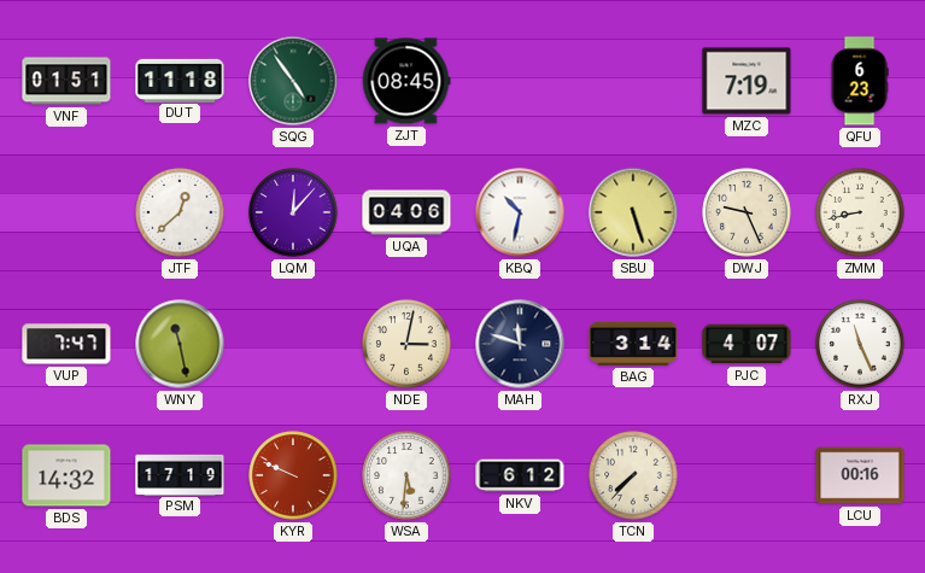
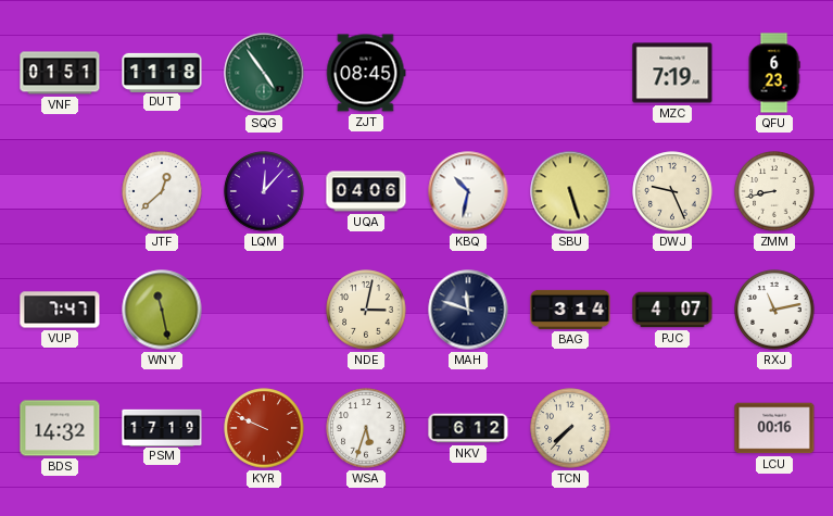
RXJ: 11:26 -> 11:13
WSA: 5:31 -> 5:33
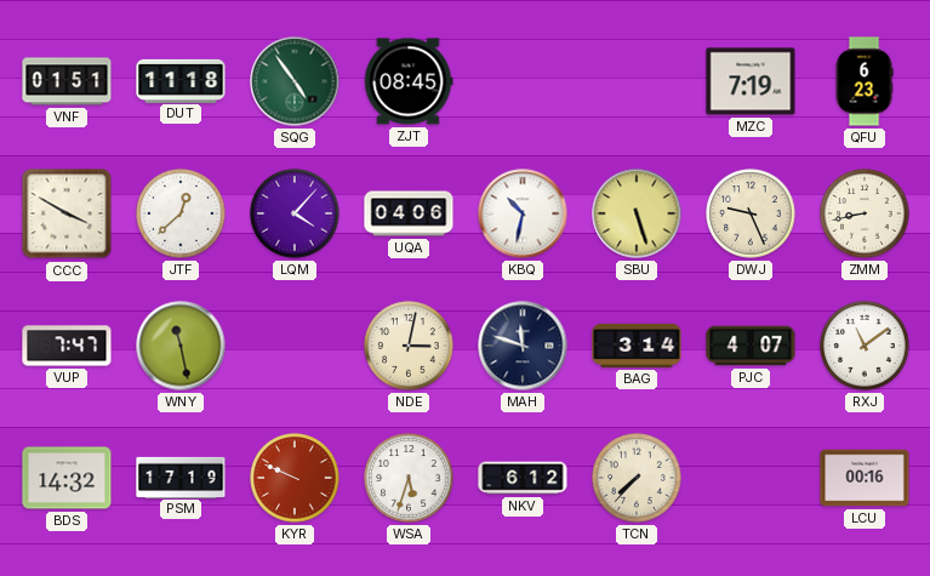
CCC: none -> 3:50
LQM: 12:07 -> 4:07
RXJ: 11:13 -> 11:09
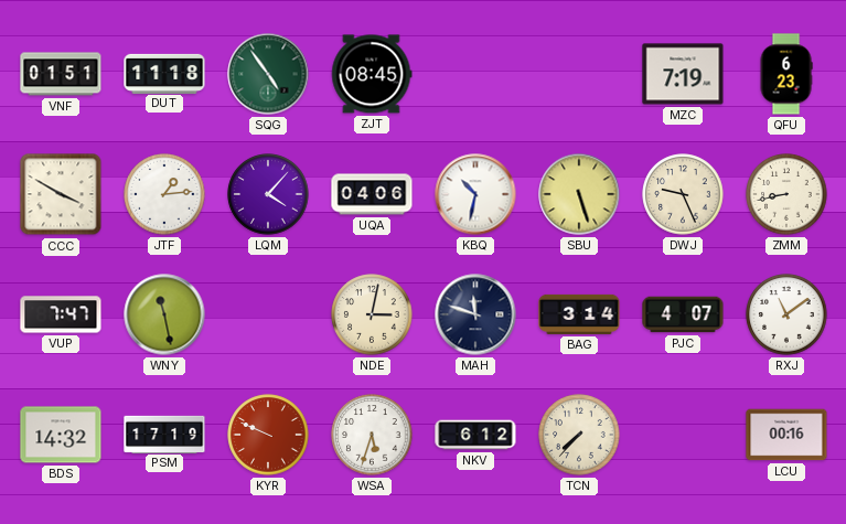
JTF: 12:38 -> 1:14
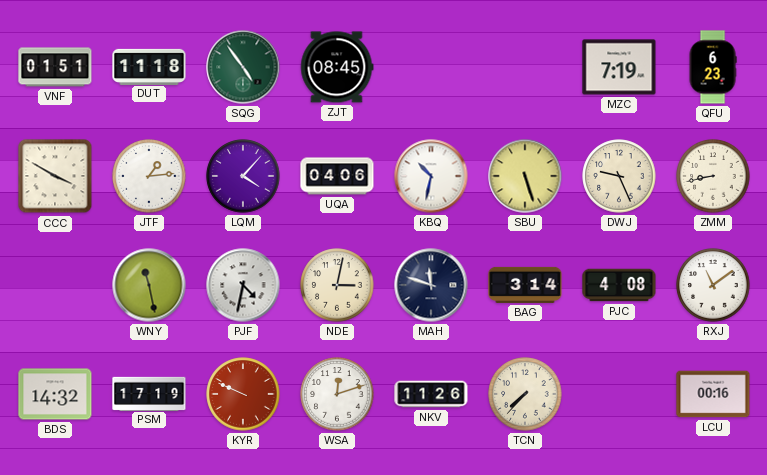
VUP: 7:47 -> none
PJF: none -> 4:32
PJC: 4:07 -> 4:08
WSA: 5:33 -> 12:12
NKV: 6:12 -> 11:26
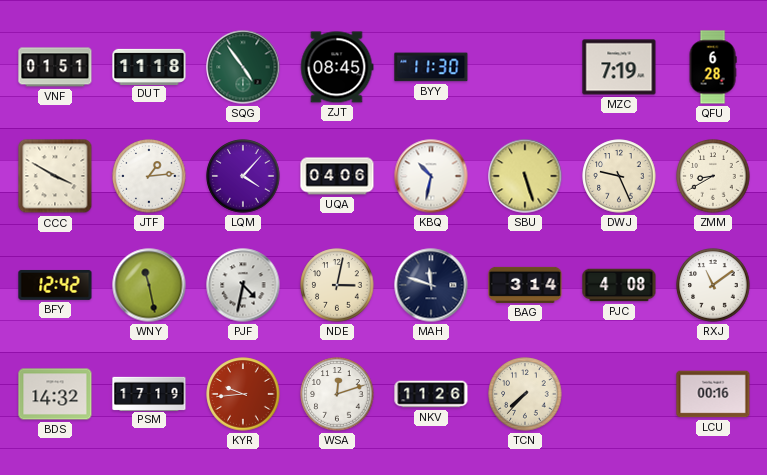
BYY: none -> 11:30
QFU: 6:23 -> 6:28
ZMM: 8:43 -> 8:40
BFY: none -> 12:42
KYR: 9:49 -> 9:44
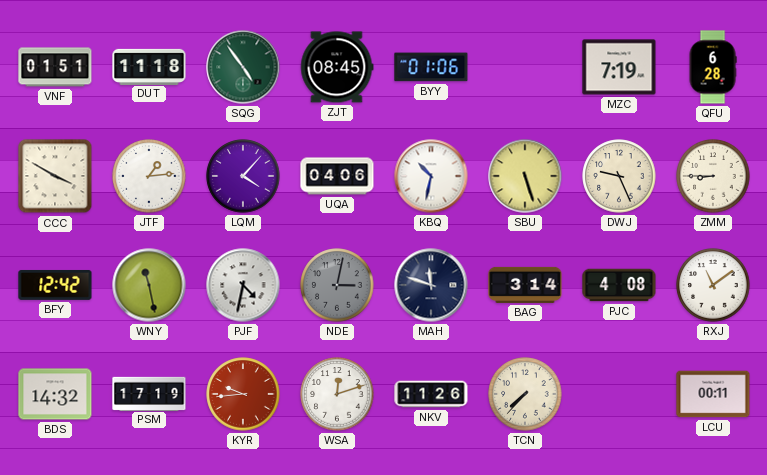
BYY: 11:30 -> 01:06
ZMM: 8:40 -> 8:45
NDE dial: cream -> grey
LCU: 00:16 -> 00:11
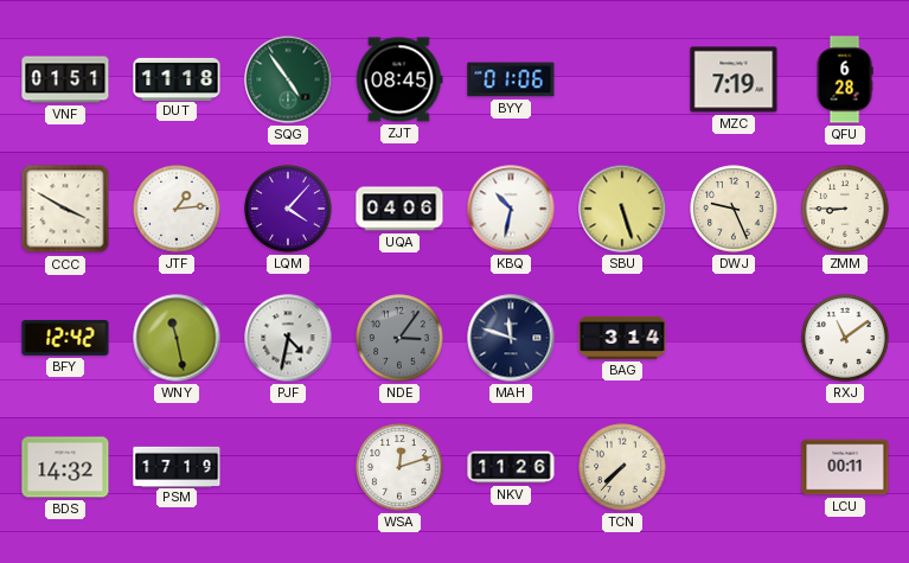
NDE: 3:02 -> 3:06
PJC: 4:08 -> none
KYR: 9:44 -> none
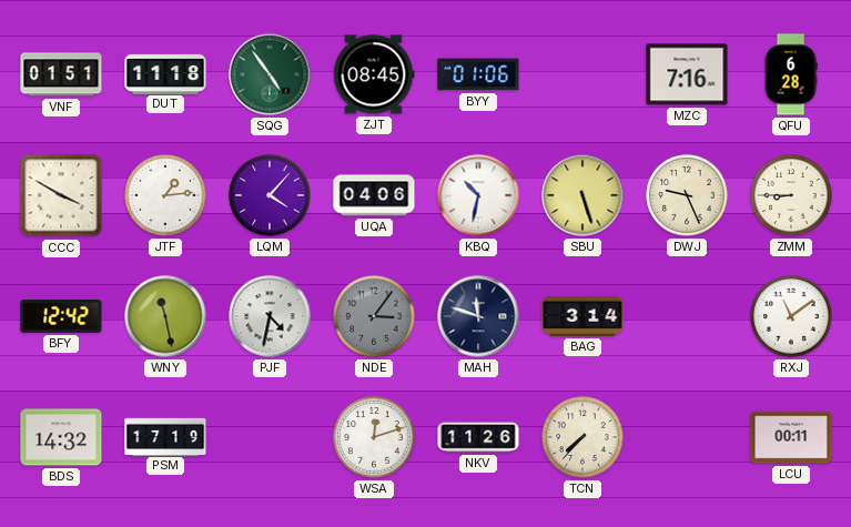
MZC: 7:19 -> 7:16
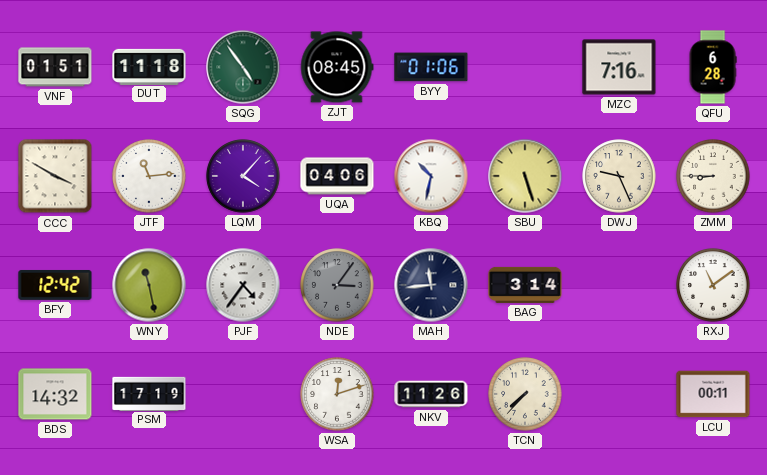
JTF: 1:14 -> 11:14
PJF: 4:32 -> 4:36
MAH: 11:48 -> 11:44
